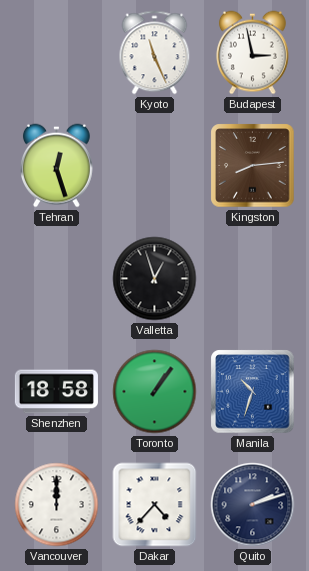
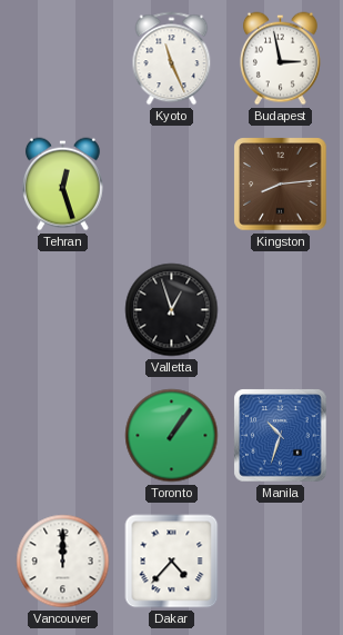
Shenzhen: 18:58 -> none
Quito: 2:12 -> none
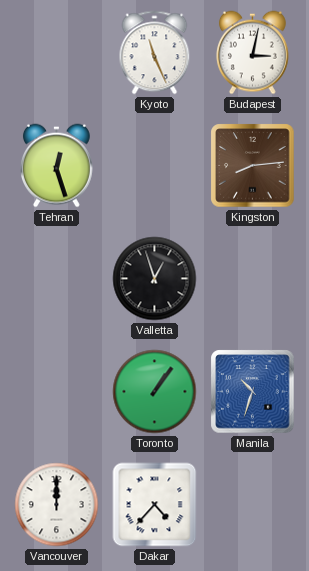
Budapest: 2:58 -> 3:02
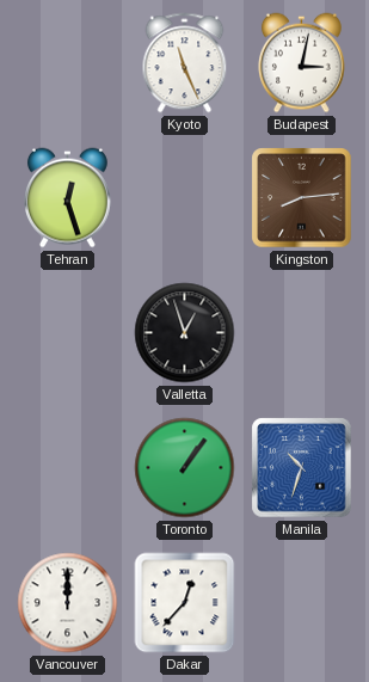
Dakar: 4:37 -> 12:37
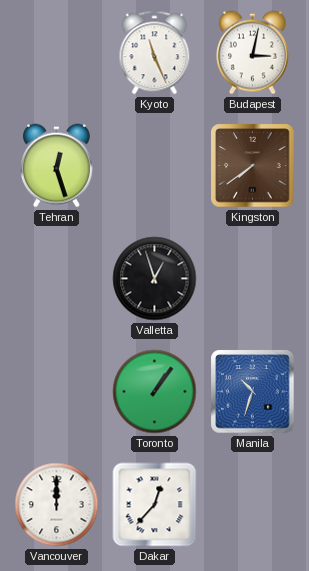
Kingston: 8:14 -> 7:39
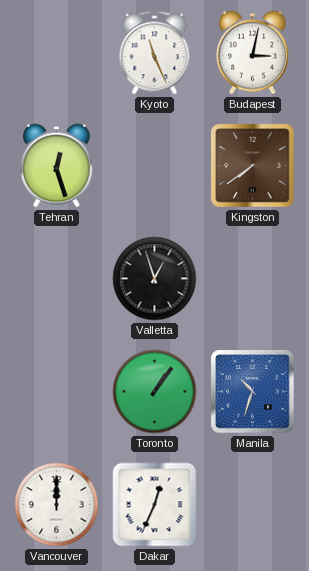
Dakar: 12:37 -> 12:34
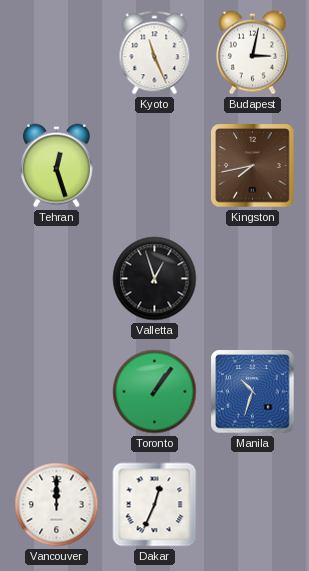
Kingston: 7:39 -> 7:43
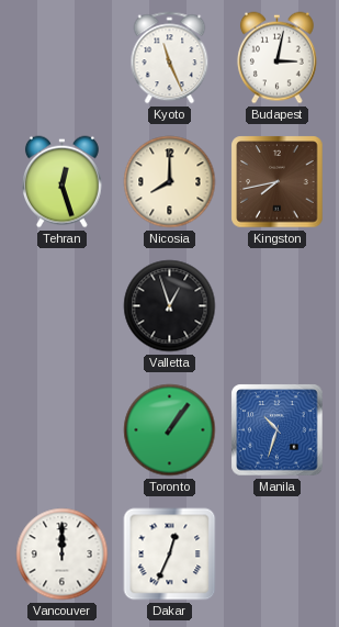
Nicosia: none -> 8:00
